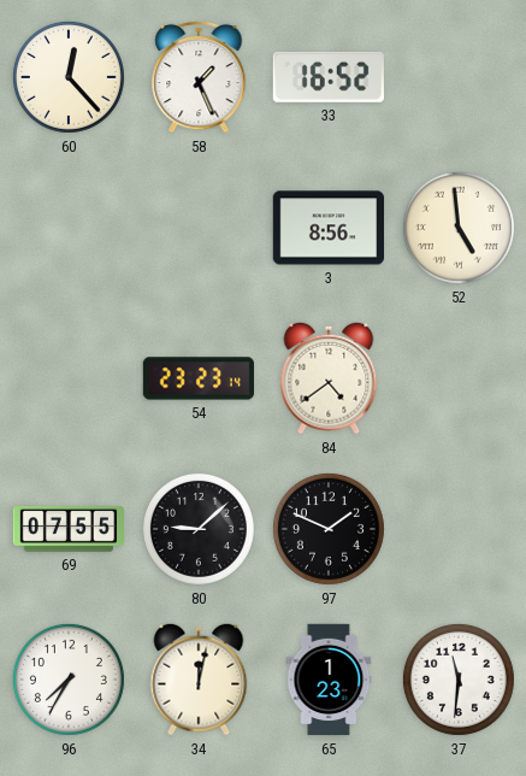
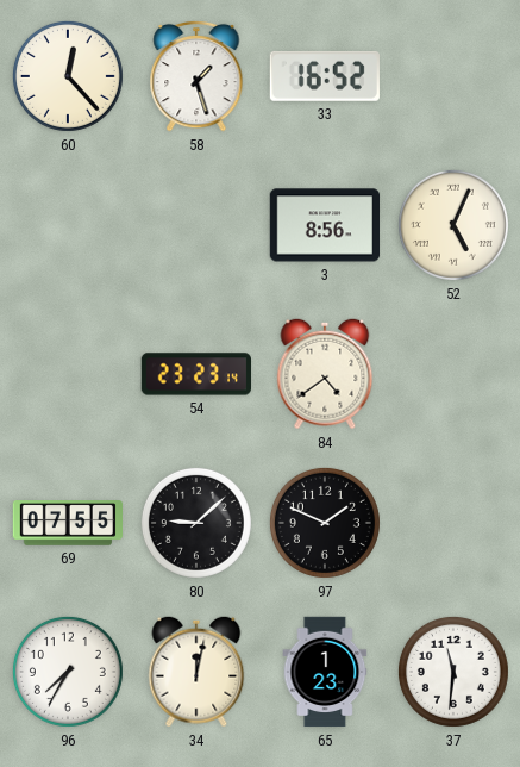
58: 1:26 -> 1:27
52: 4:59 -> 5:04
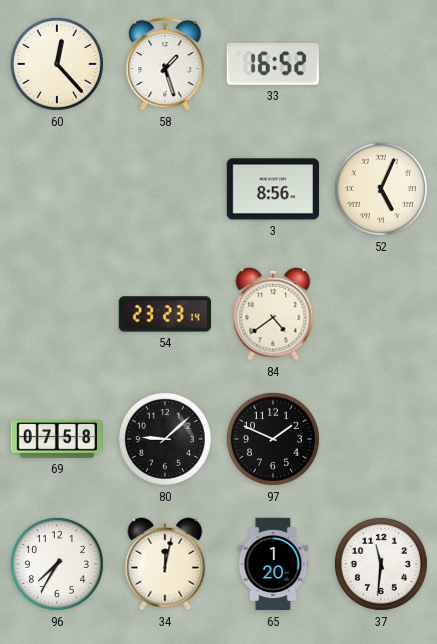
69: 07:55 -> 07:58
65: 1:23 -> 1:20
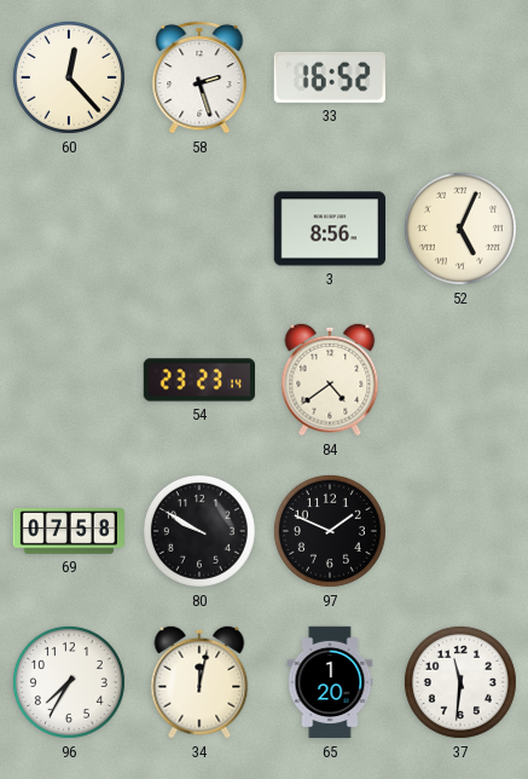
58: 1:27 -> 2:27
80: 9:08 -> 9:50
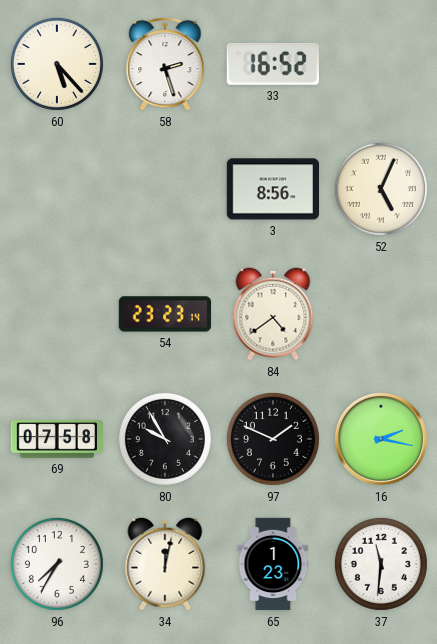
60: 12:23 -> 5:23
80: 9:50 -> 9:55
16: none -> 2:17
65: 1:20 -> 1:23
